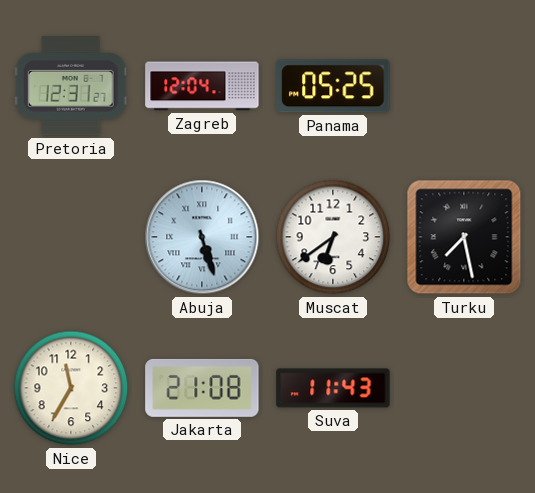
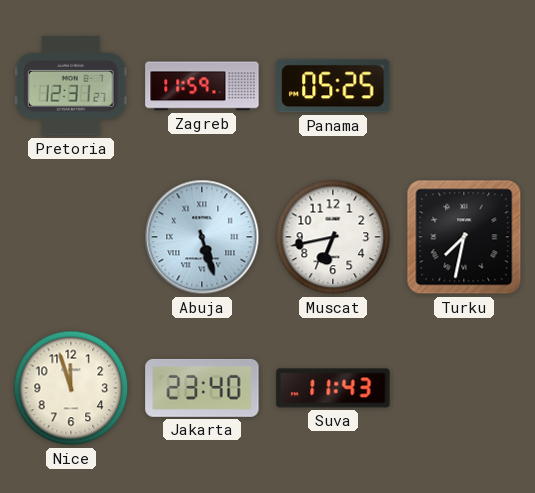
Zagreb: 12:04 -> 11:59
Muscat: 6:39 -> 6:43
Turku: 7:28 -> 7:32
Nice: 11:35 -> 11:57
Jakarta: 21:08 -> 23:40
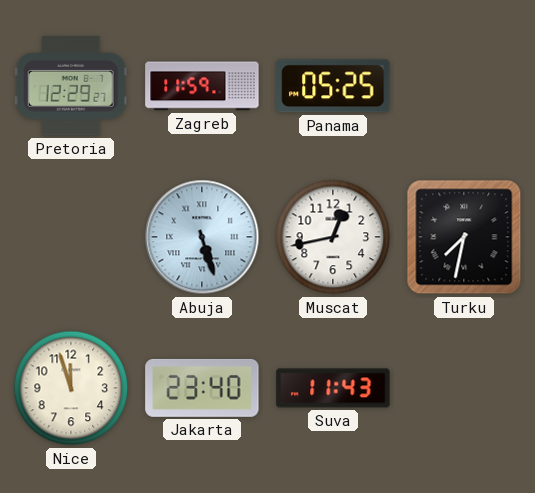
Pretoria: 12:31 -> 12:29
Muscat: 6:43 -> 12:43
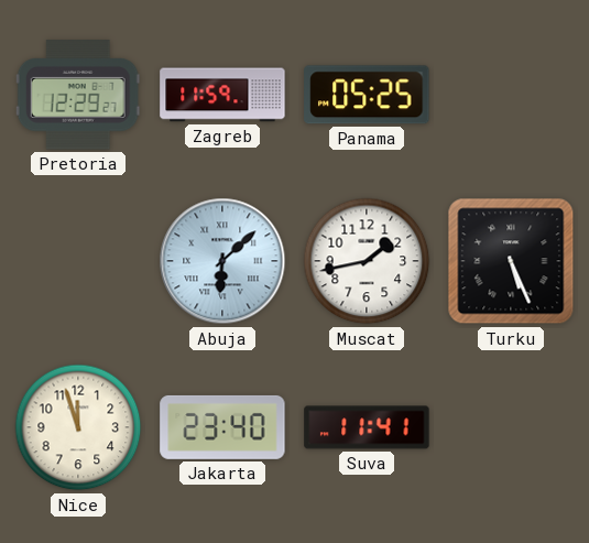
Abuja: 5:27 -> 6:08
Muscat: 12:43 -> 1:43
Turku: 7:32 -> 5:26
Suva: 11:43 -> 11:41
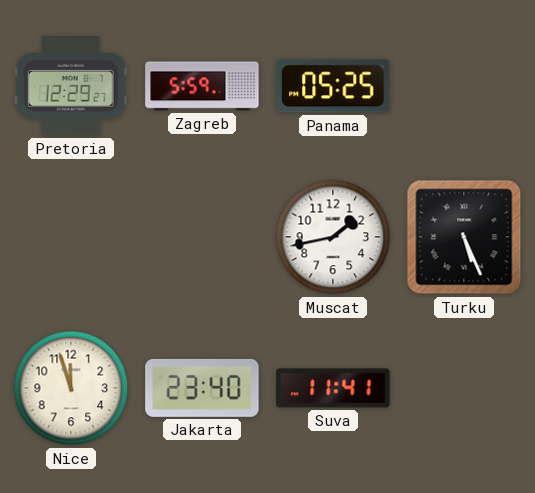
Zagreb: 11:59 -> 5:59
Abuja: 6:08 -> none
